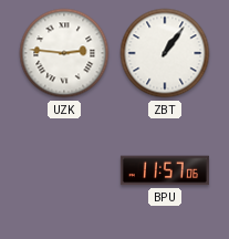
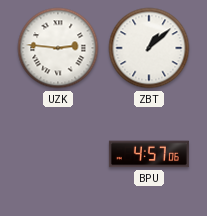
ZBT: 1:06 -> 1:08
BPU: 11:57 -> 4:57
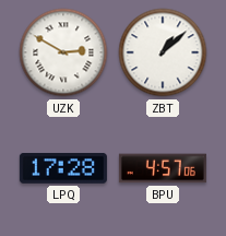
UZK: 2:46 -> 2:50
LPQ: none -> 17:28
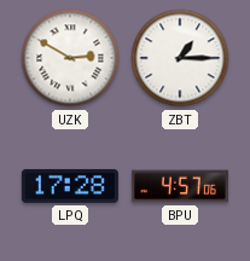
ZBT: 1:08 -> 1:15
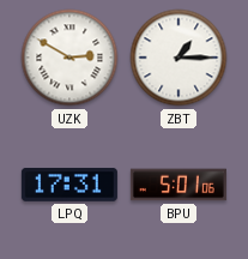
LPQ: 17:28 -> 17:31
BPU: 4:57 -> 5:01
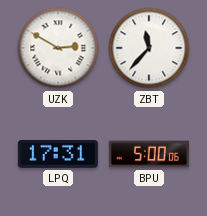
ZBT: 1:15 -> 11:37
BPU: 5:01 -> 5:00
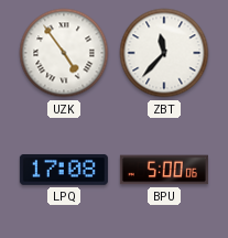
UZK: 2:50 -> 4:54
LPQ: 17:31 -> 17:08
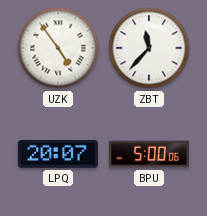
LPQ: 17:08 -> 20:07
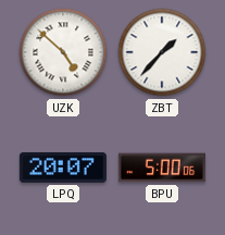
UZK: 4:54 -> 4:52
ZBT: 11:37 -> 1:37
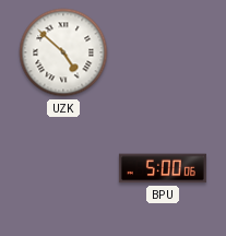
ZBT: 1:37 -> none
LPQ: 20:07 -> none
